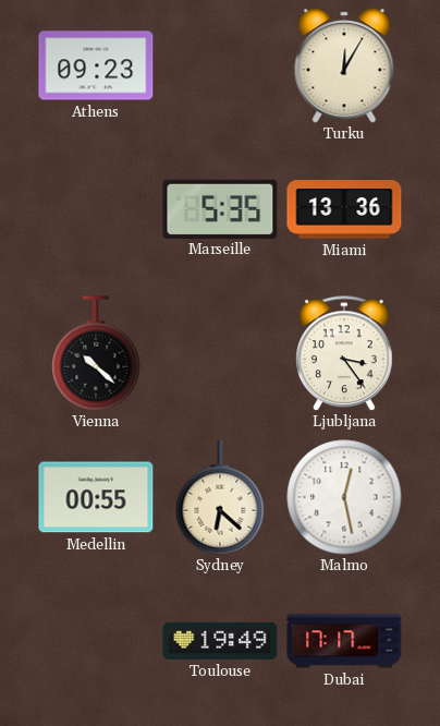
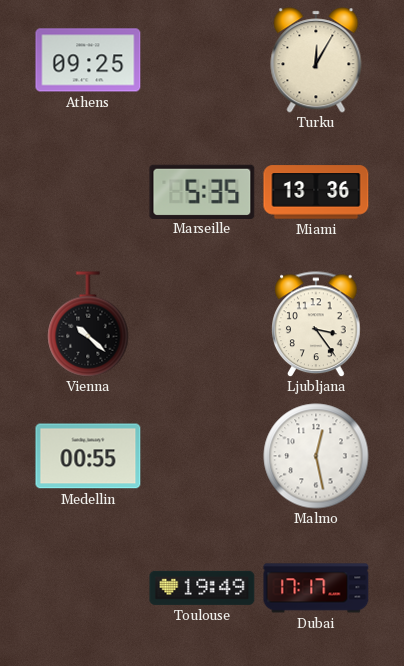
Athens: 09:23 -> 09:25
Sydney: 6:22 -> none
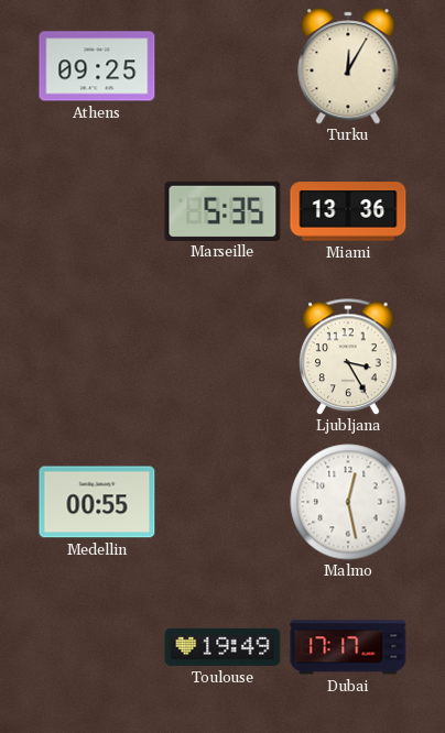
Vienna: 10:22 -> none
Ljubljana: 3:24 -> 3:25
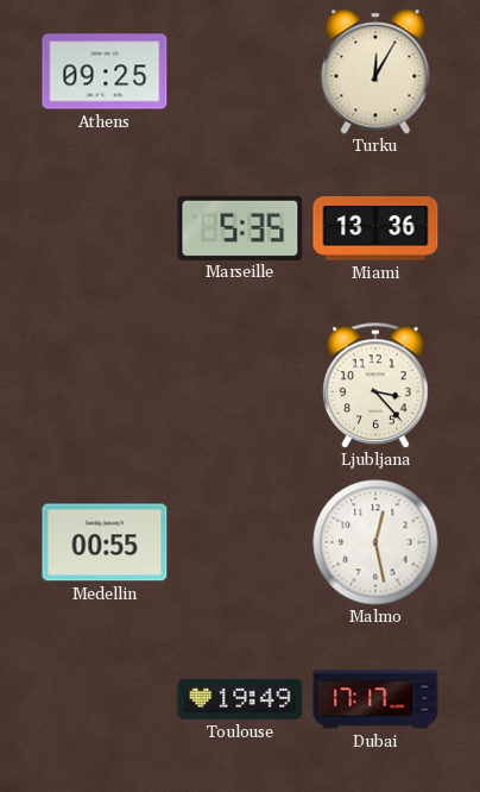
Ljubljana: 3:25 -> 3:23
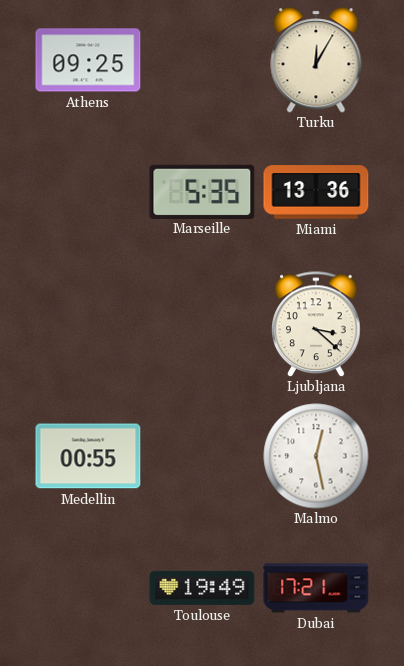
Ljubljana: 3:23 -> 3:22
Dubai: 17:17 -> 17:21
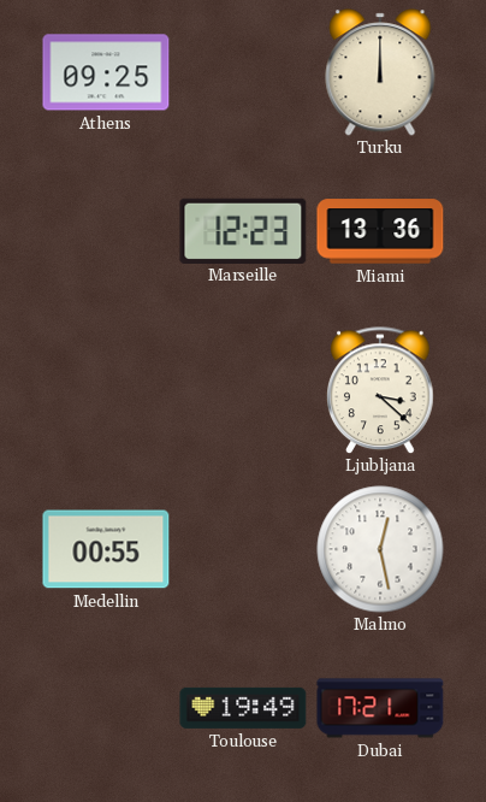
Turku: 12:05 -> 12:00
Marseille: 5:35 -> 12:23
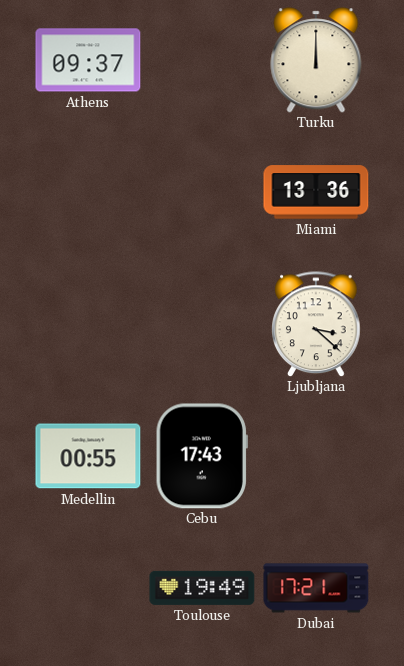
Athens: 09:25 -> 09:37
Marseille: 12:23 -> none
Cebu: none -> 17:43
Malmo: 12:28 -> none
